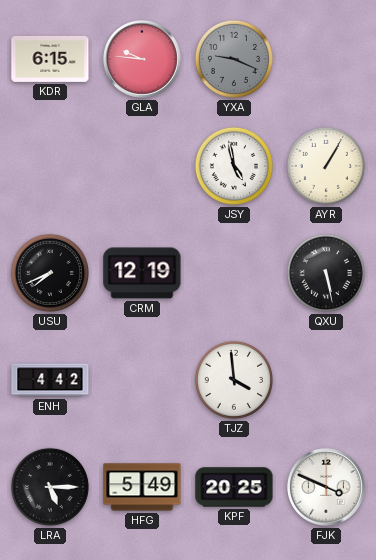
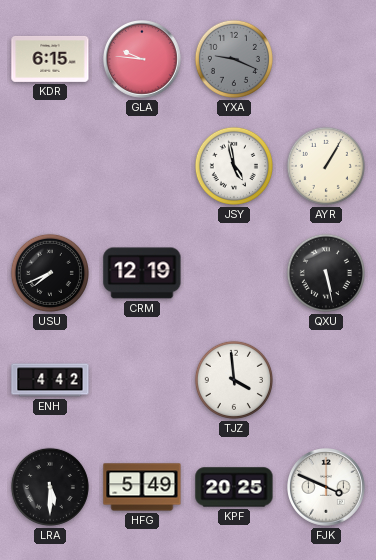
LRA: 5:15 -> 5:30
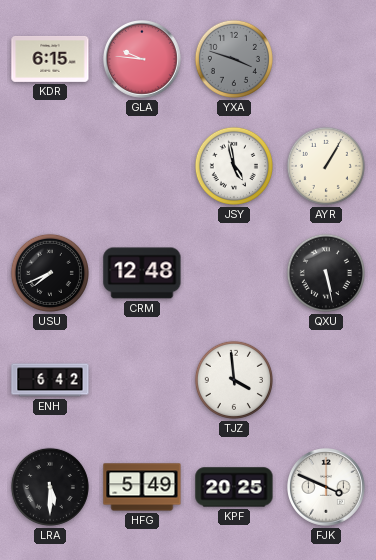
YXA: 9:19 -> 3:48
CRM: 12:19 -> 12:48
ENH: 4:42 -> 6:42
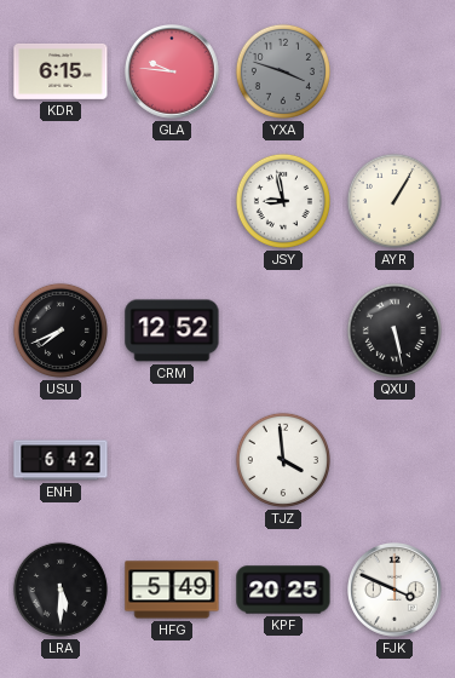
JSY: 4:58 -> 8:58
CRM: 12:48 -> 12:52
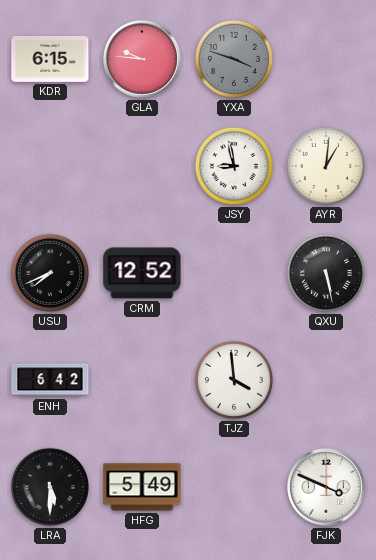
AYR: 1:05 -> 1:01
KPF: 20:25 -> none
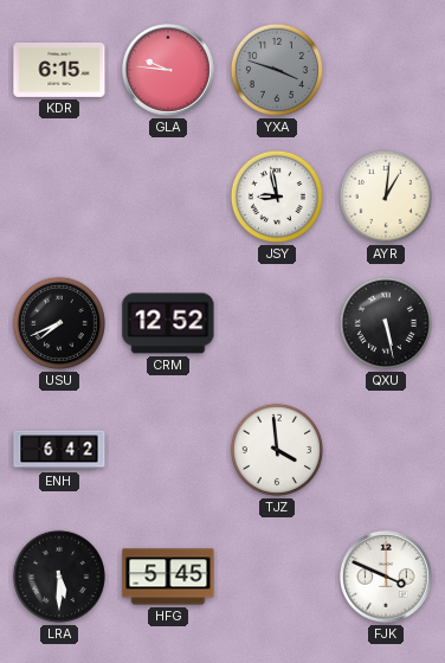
HFG: 5:49 -> 5:45
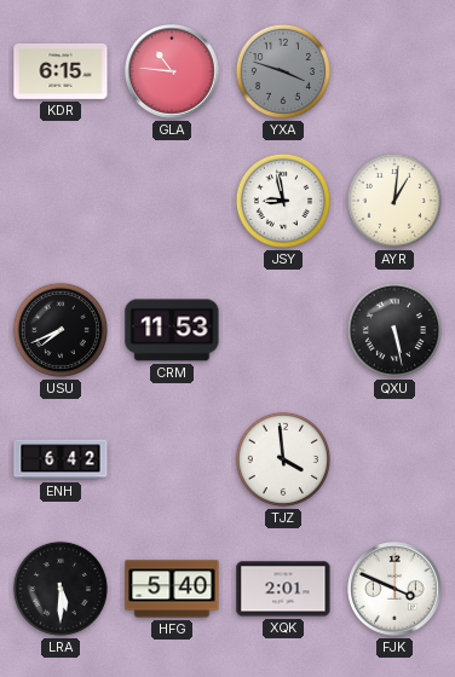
GLA: 9:46 -> 10:46
CRM: 12:52 -> 11:53
HFG: 5:45 -> 5:40
XQK: none -> 2:01
